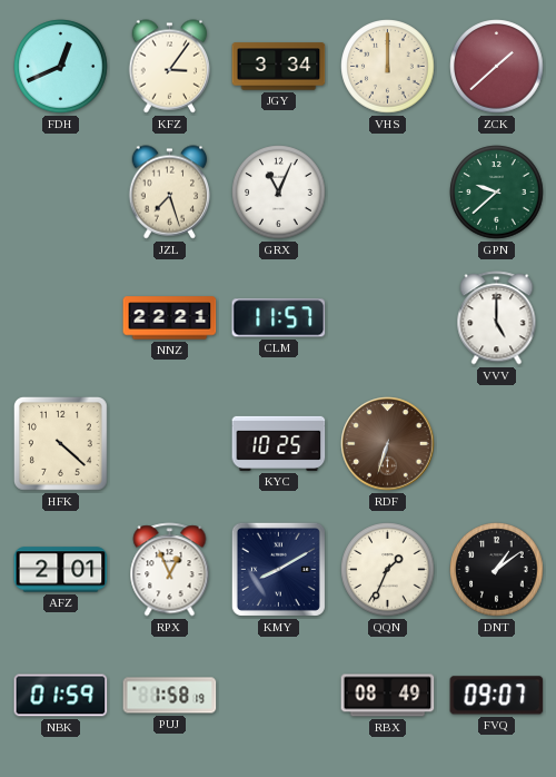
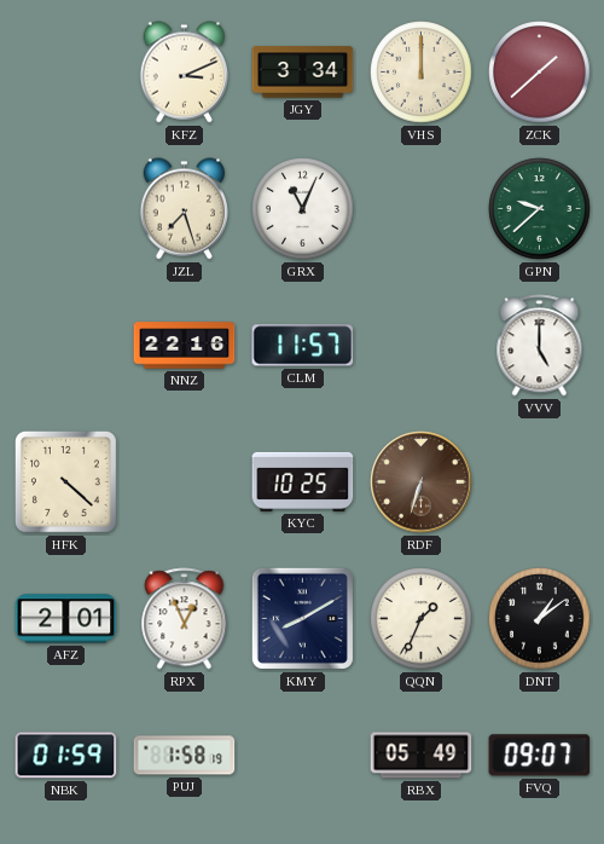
FDH: 12:41 -> none
KFZ: 3:06 -> 3:11
NNZ: 22:21 -> 22:16
RBX: 08:49 -> 05:49
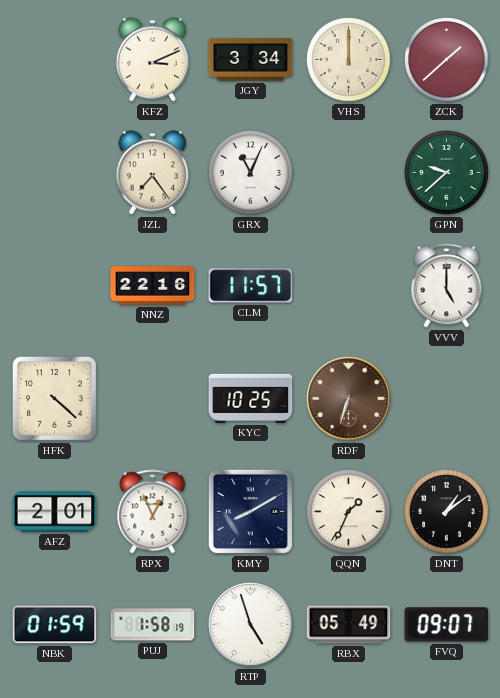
JZL: 7:27 -> 7:24
RTP: none -> 4:57
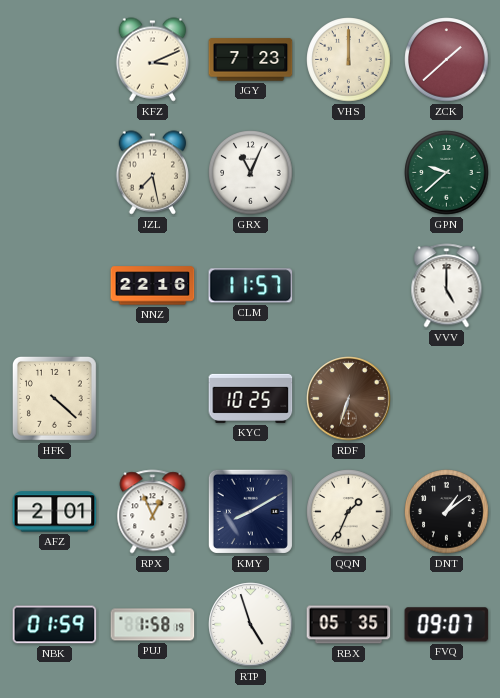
JGY: 3:34 -> 7:23
JZL: 7:24 -> 7:28
RBX: 05:49 -> 05:35
